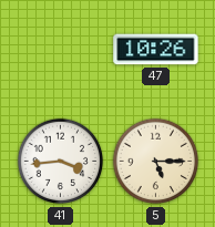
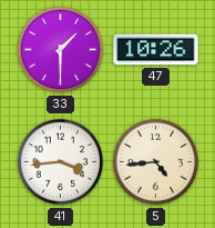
33: none -> 1:30
5: 5:15 -> 4:44
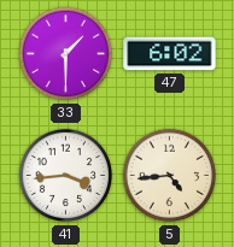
47: 10:26 -> 6:02
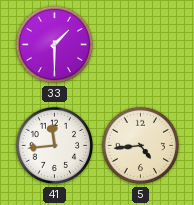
47: 6:02 -> none
41: 3:44 -> 11:44
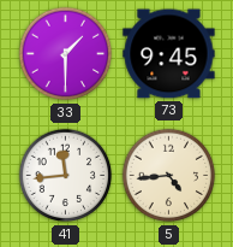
73: none -> 9:45
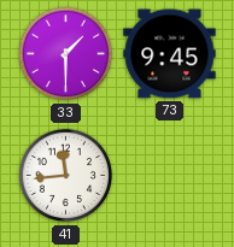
5: 4:44 -> none
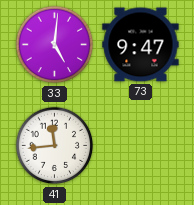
33: 1:30 -> 5:01
73: 9:45 -> 9:47
